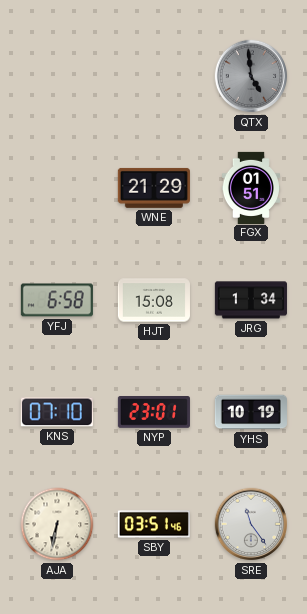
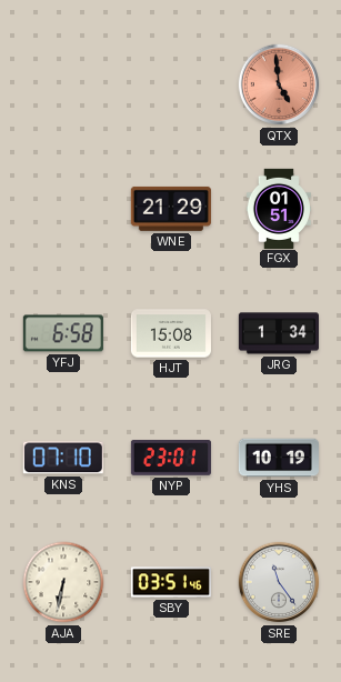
QTX dial: grey -> salmon
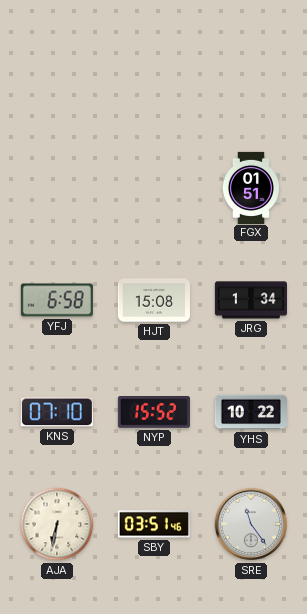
QTX: 4:59 -> none
WNE: 21:29 -> none
NYP: 23:01 -> 15:52
YHS: 10:19 -> 10:22
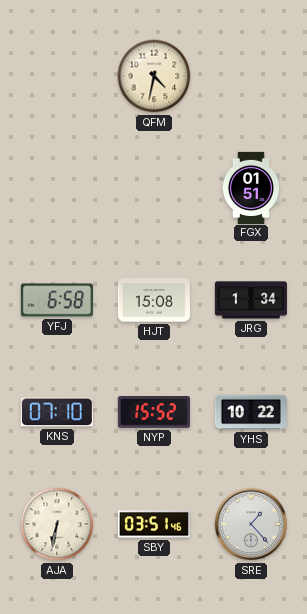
QFM: none -> 4:32
SRE: 11:24 -> 1:23
